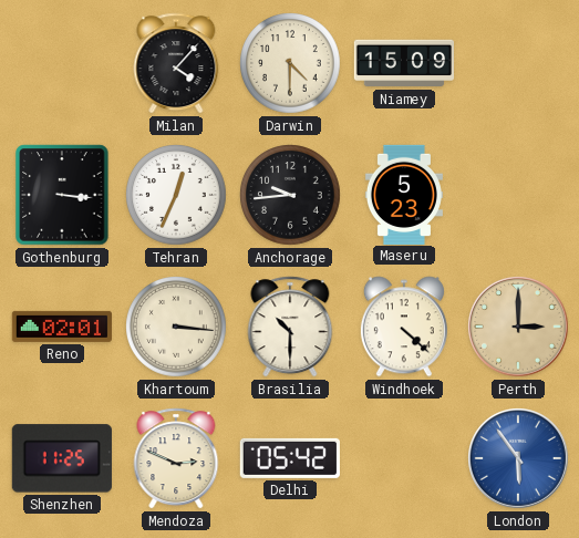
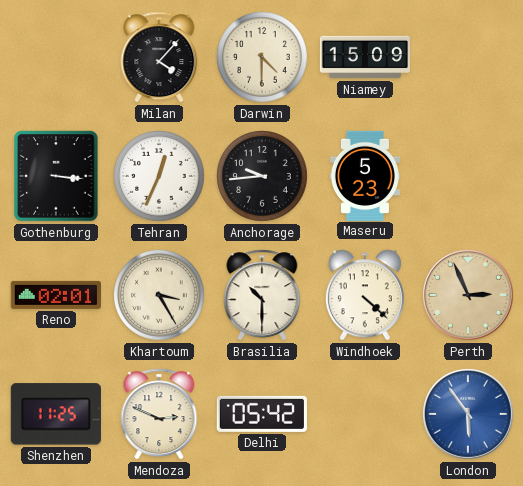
Khartoum: 3:16 -> 3:25
Perth: 3:00 -> 2:56
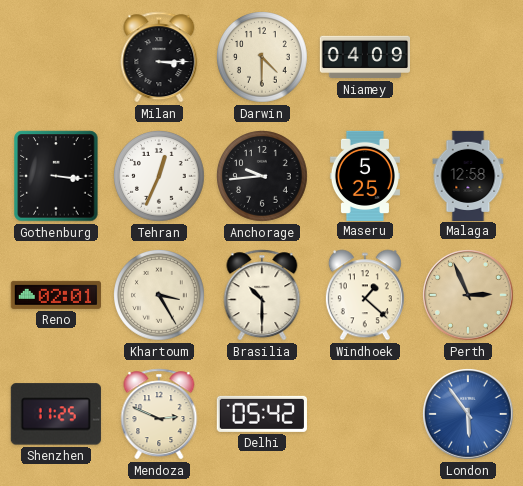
Milan: 4:07 -> 3:15
Niamey: 15:09 -> 04:09
Maseru: 5:23 -> 5:25
Malaga: none -> 12:58
Windhoek: 4:22 -> 1:22
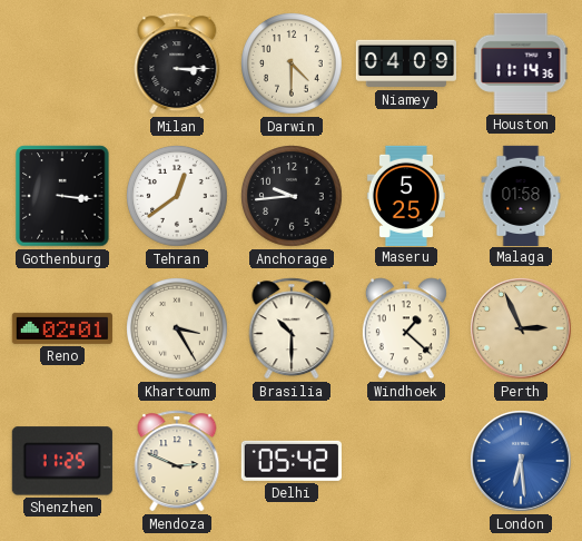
Houston: none -> 11:14
Tehran: 12:34 -> 12:39
Malaga: 12:58 -> 01:58
London: 5:54 -> 6:29
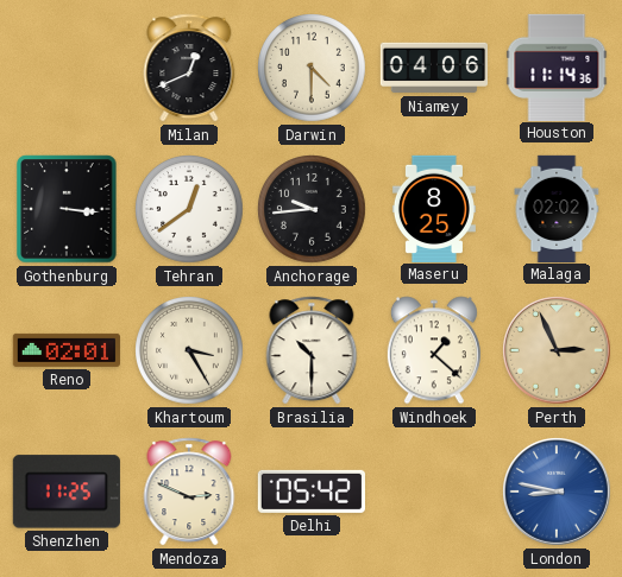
Milan: 3:15 -> 12:41
Niamey: 04:09 -> 04:06
Maseru: 5:25 -> 8:25
Malaga: 01:58 -> 02:02
London: 6:29 -> 8:47
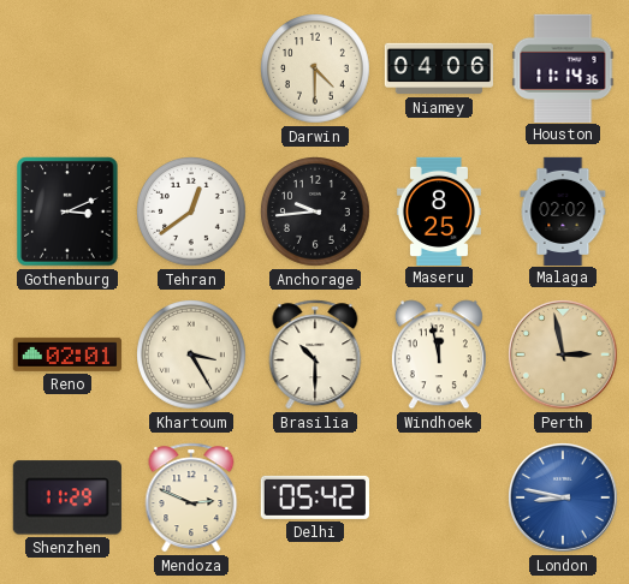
Milan: 12:41 -> none
Gothenburg: 3:16 -> 3:11
Windhoek: 1:22 -> 11:58
Perth: 2:56 -> 2:58
Shenzhen: 11:25 -> 11:29
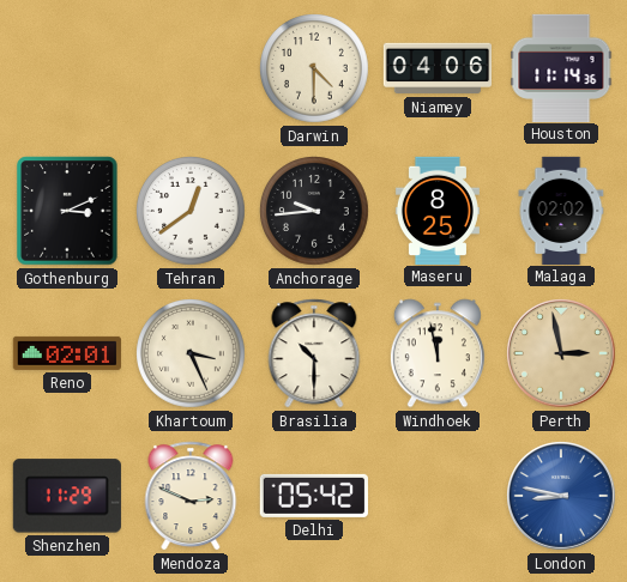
Khartoum: 3:25 -> 3:26
